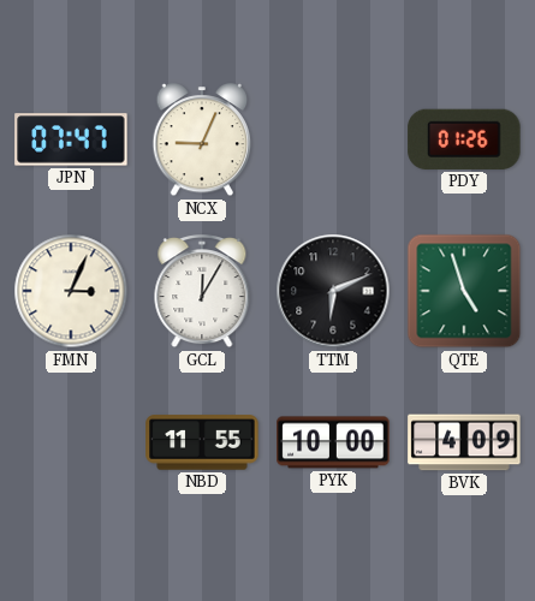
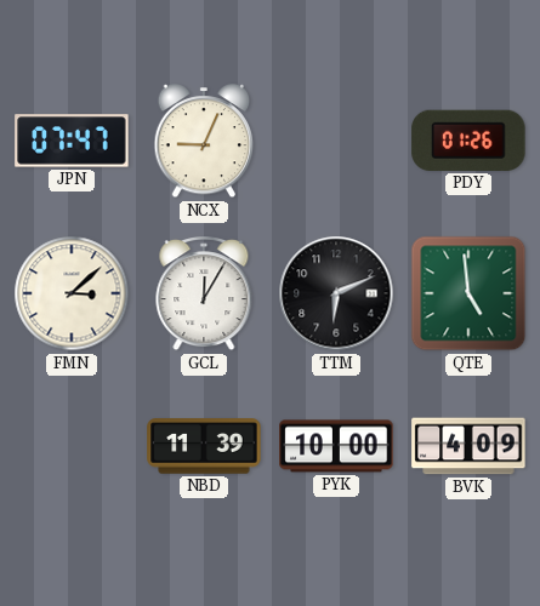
FMN: 3:04 -> 3:08
QTE: 4:57 -> 4:59
NBD: 11:55 -> 11:39
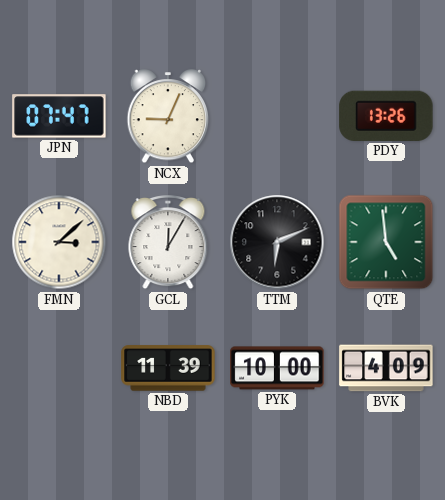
PDY: 01:26 -> 13:26
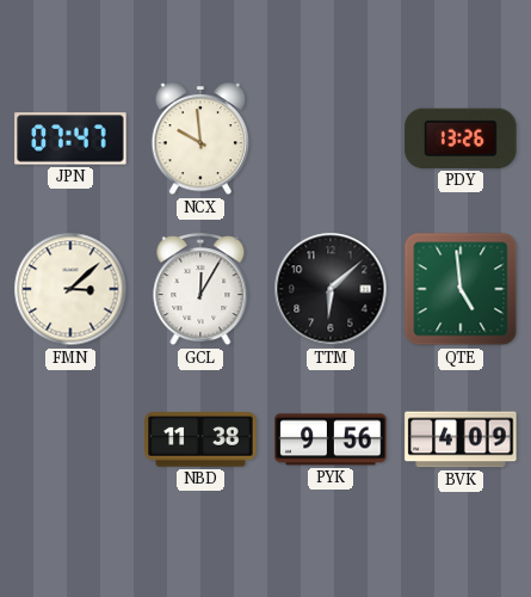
NCX: 9:04 -> 9:59
TTM: 6:11 -> 6:08
NBD: 11:39 -> 11:38
PYK: 10:00 -> 9:56
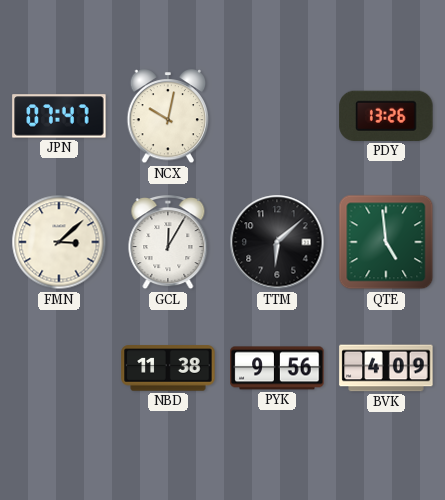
NCX: 9:59 -> 10:02
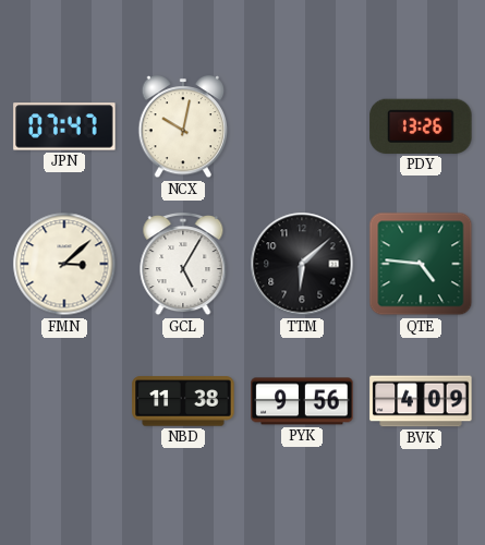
GCL: 12:05 -> 5:05
QTE: 4:59 -> 4:46
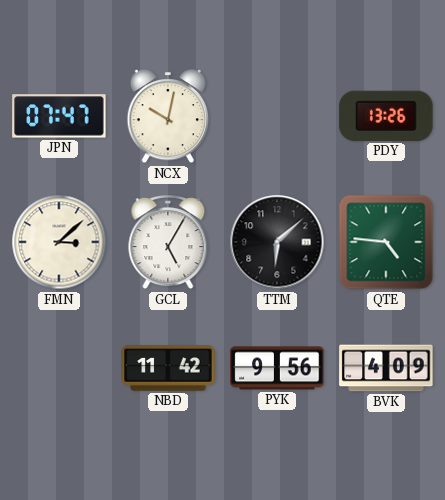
NBD: 11:38 -> 11:42
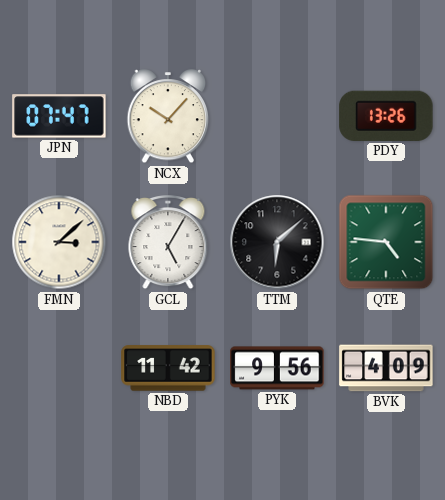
NCX: 10:02 -> 10:07
